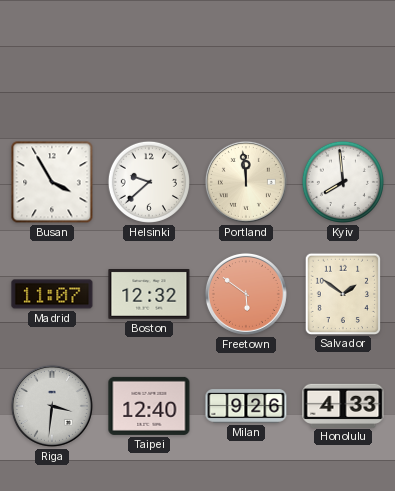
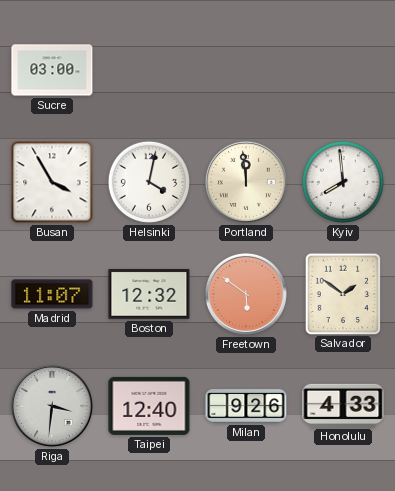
Sucre: none -> 03:00
Helsinki: 9:38 -> 4:02
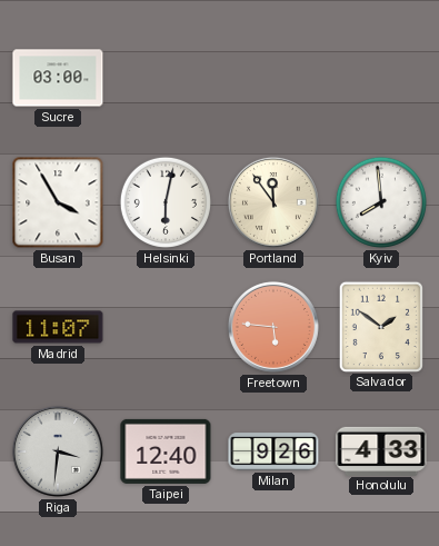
Helsinki: 4:02 -> 6:02
Portland: 11:59 -> 11:54
Boston: 12:32 -> none
Freetown: 5:51 -> 5:46
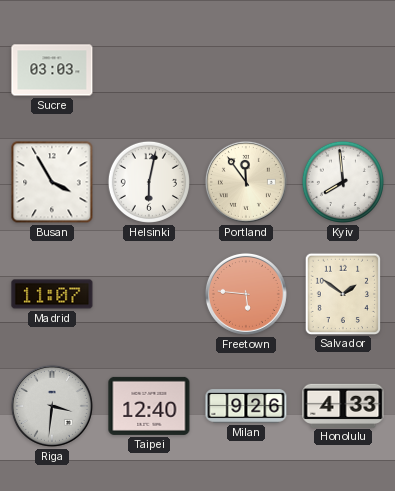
Sucre: 03:00 -> 03:03
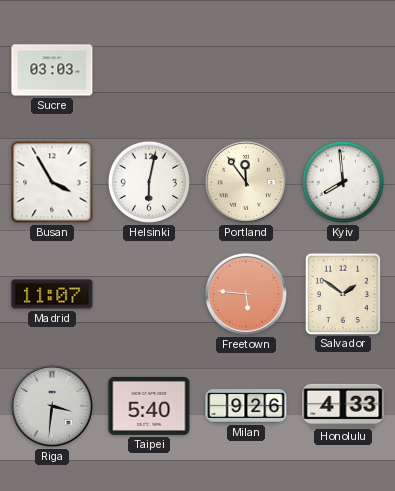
Taipei: 12:40 -> 5:40
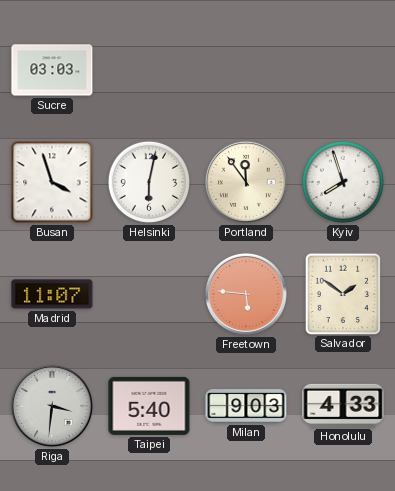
Busan: 3:55 -> 3:57
Kyiv: 7:59 -> 7:57
Milan: 9:26 -> 9:03
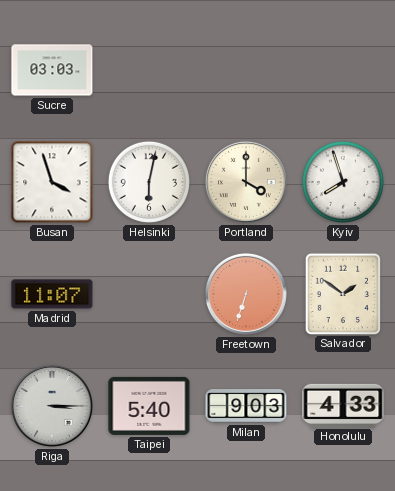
Portland: 11:54 -> 4:00
Freetown: 5:46 -> 6:33
Riga: 3:31 -> 3:15
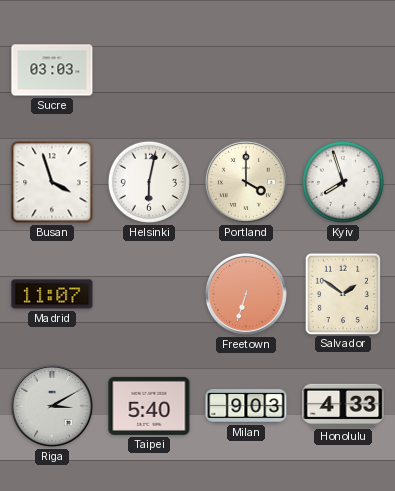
Riga: 3:15 -> 3:10
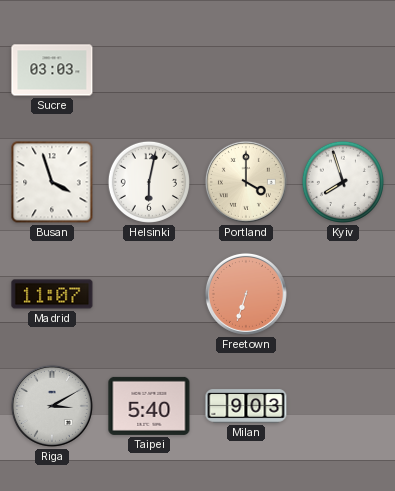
Salvador: 1:51 -> none
Honolulu: 4:33 -> none
